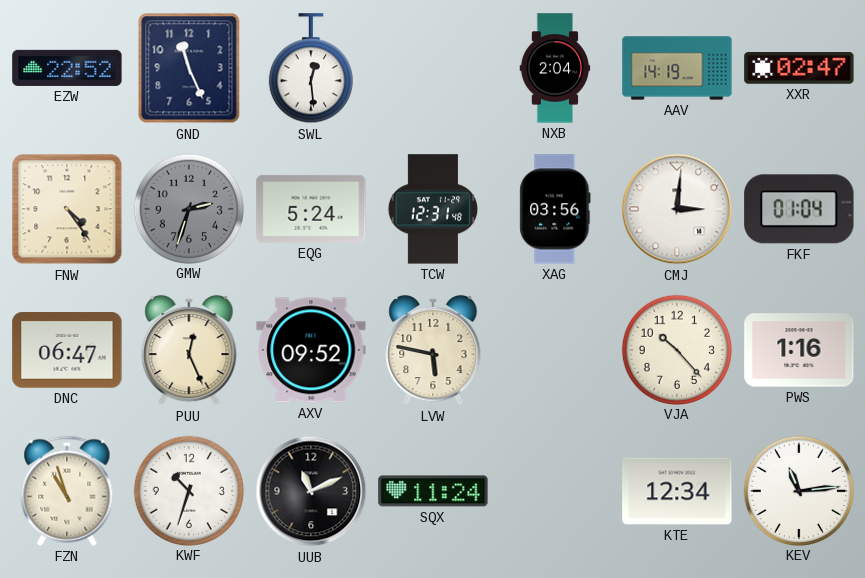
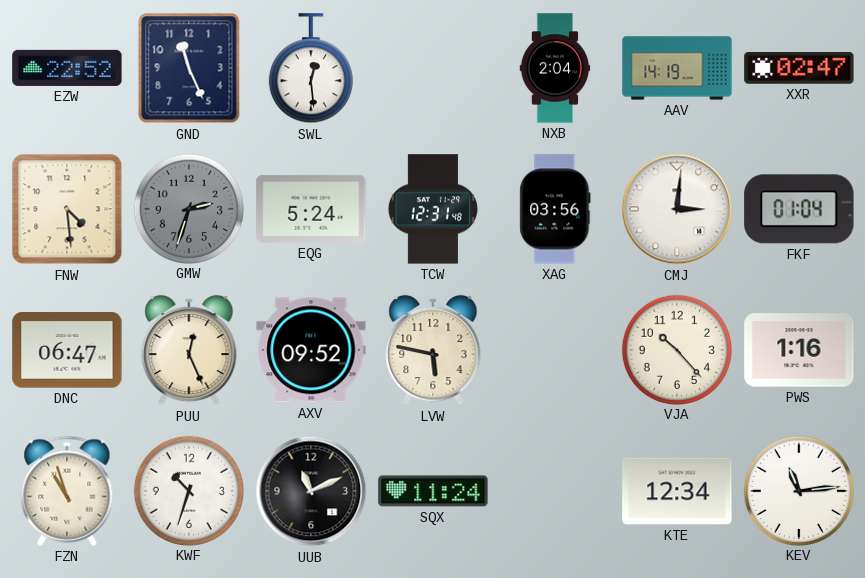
FNW: 4:24 -> 4:29
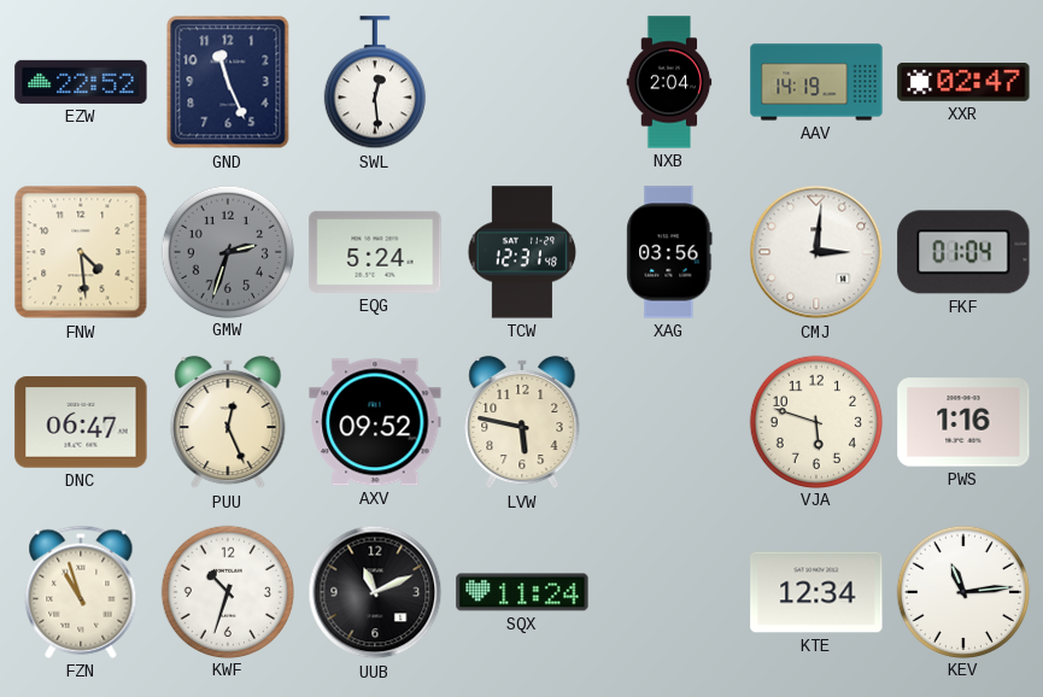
VJA: 10:23 -> 5:48
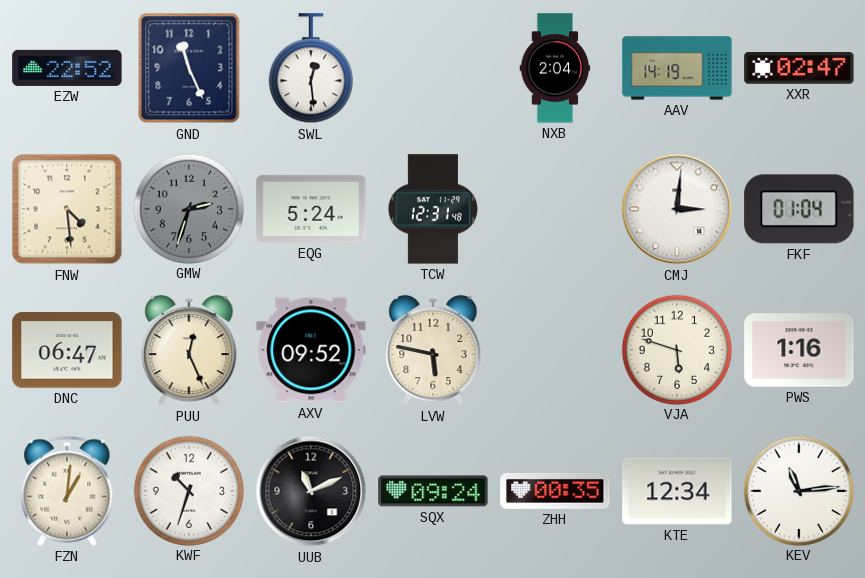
XAG: 03:56 -> none
FZN: 10:57 -> 1:01
SQX: 11:24 -> 09:24
ZHH: none -> 00:35
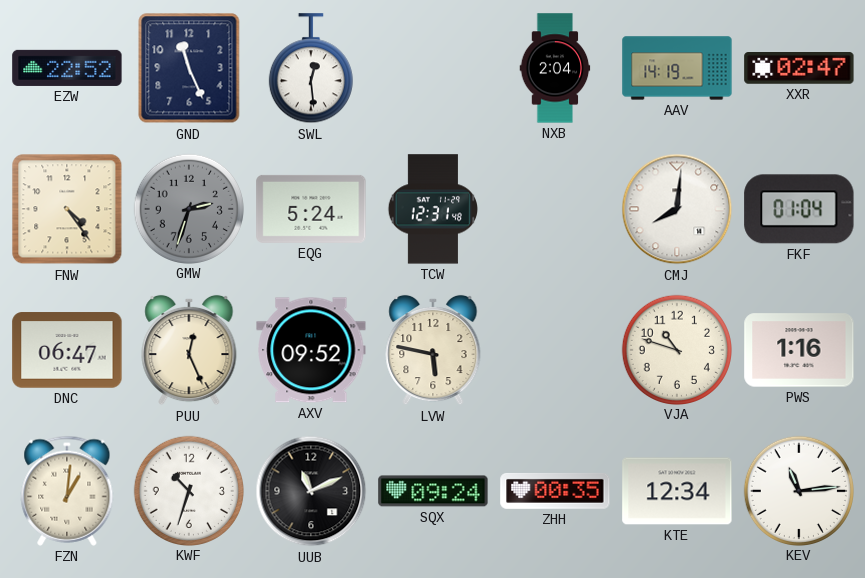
FNW: 4:29 -> 4:24
CMJ: 3:01 -> 8:01
VJA: 5:48 -> 10:48
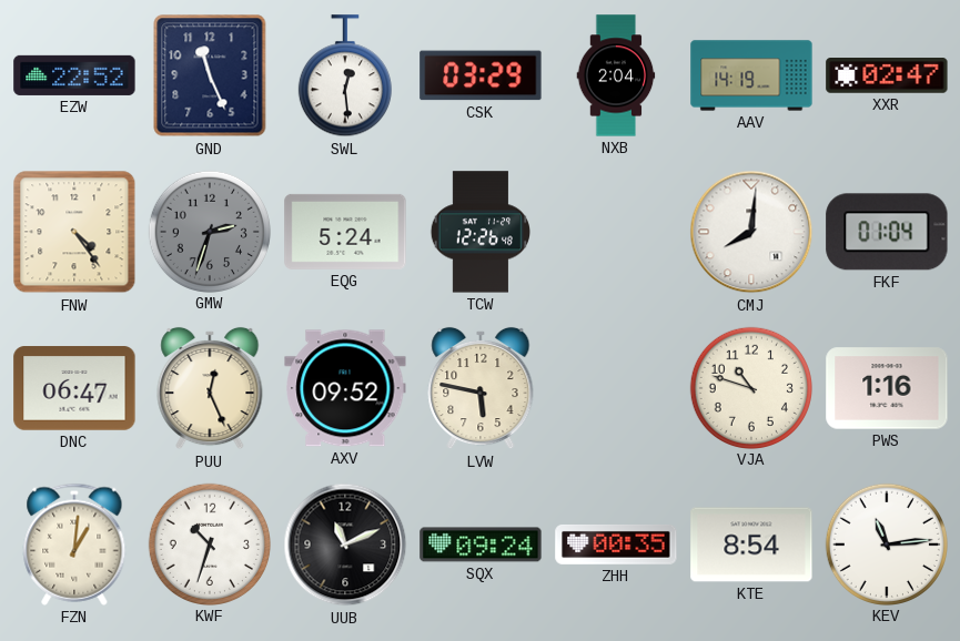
CSK: none -> 03:29
TCW: 12:31 -> 12:26
KTE: 12:34 -> 8:54
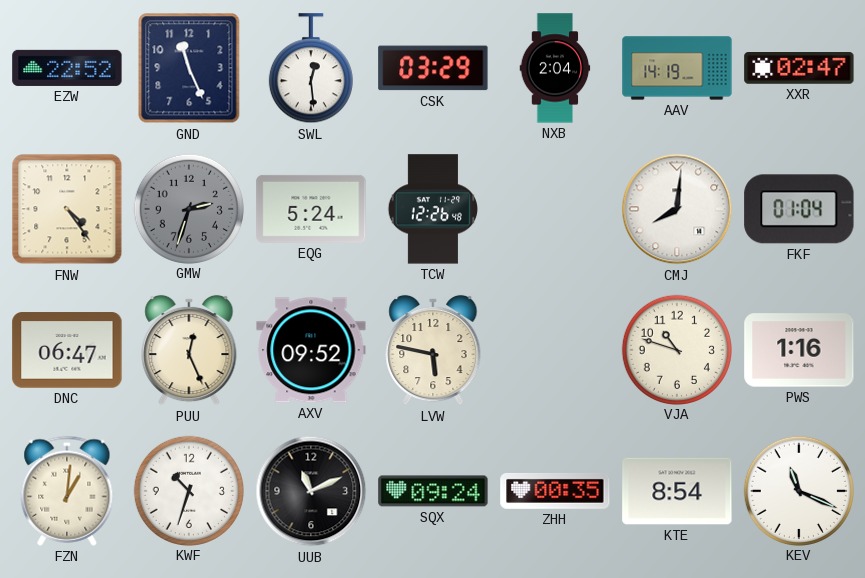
KEV: 11:14 -> 11:19
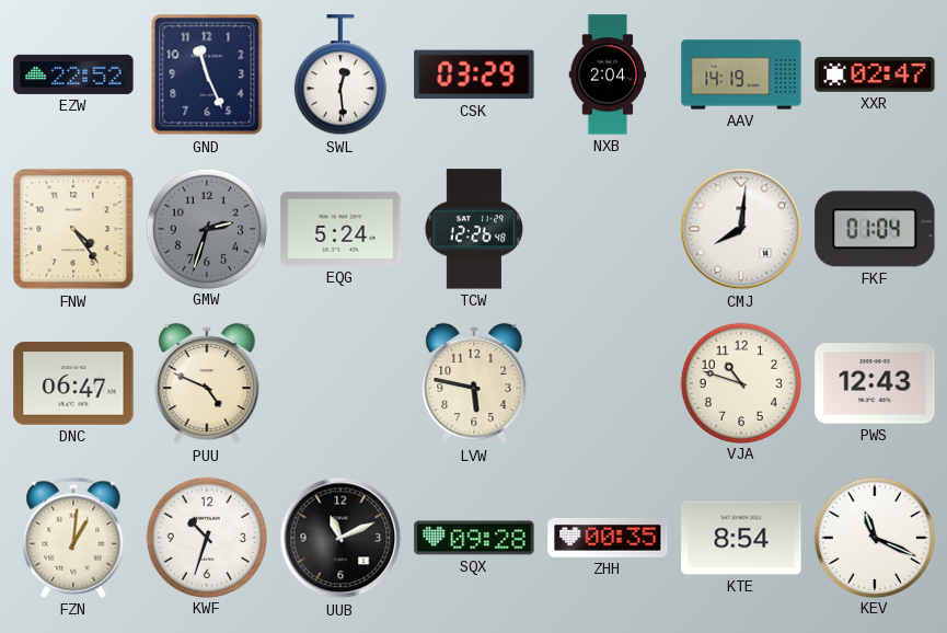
PUU: 12:26 -> 4:49
AXV: 09:52 -> none
PWS: 1:16 -> 12:43
SQX: 09:24 -> 09:28
